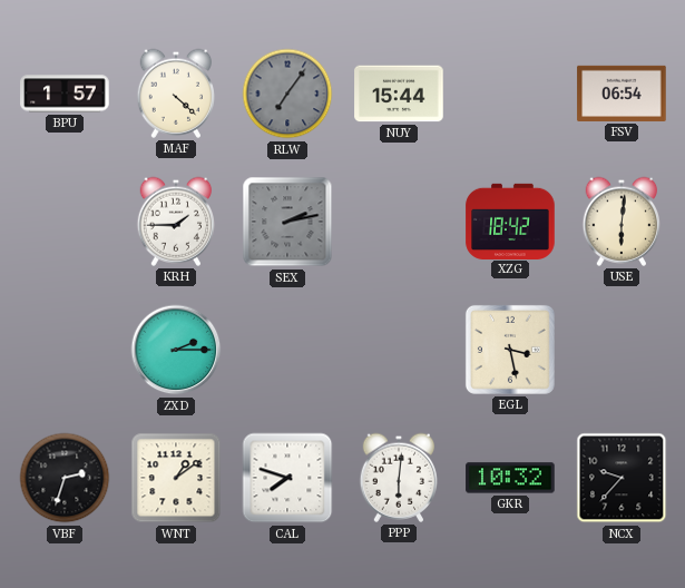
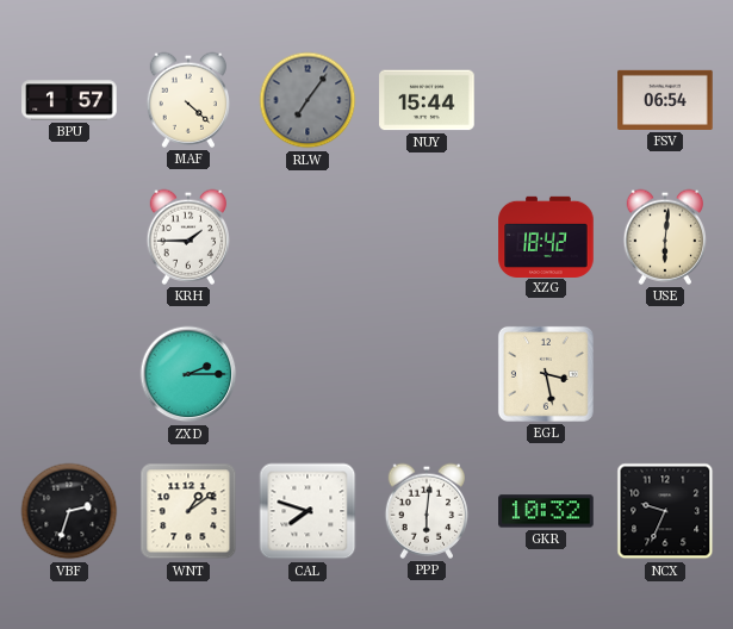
SEX: 2:13 -> none
NCX: 9:37 -> 9:34
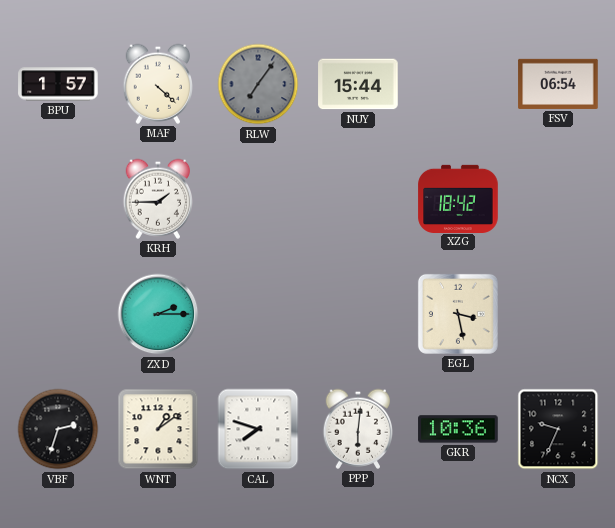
USE: 6:01 -> none
GKR: 10:32 -> 10:36
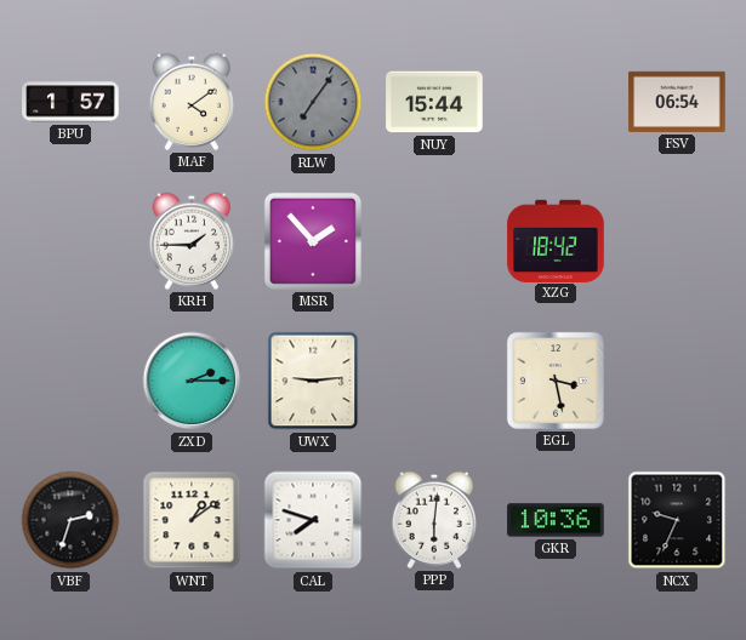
MAF: 4:22 -> 4:09
MSR: none -> 1:53
UWX: none -> 9:14
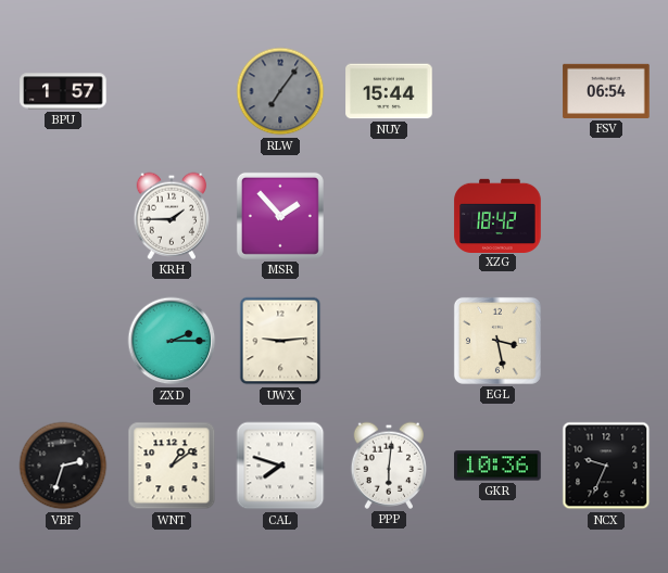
MAF: 4:09 -> none
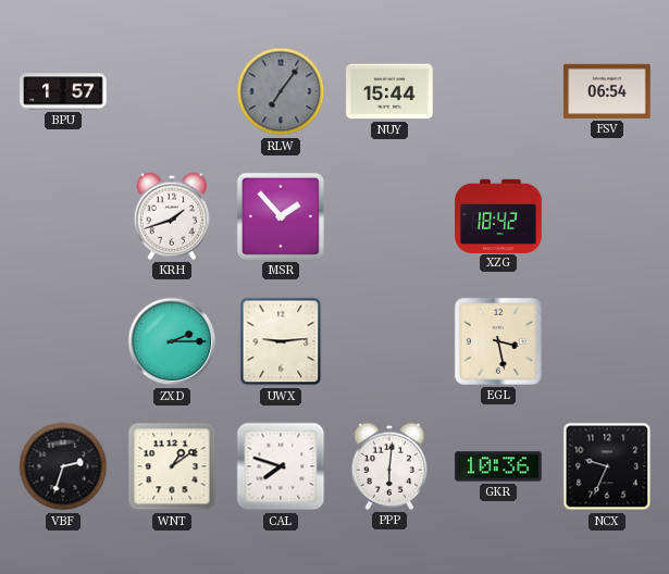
KRH: 1:45 -> 1:42
